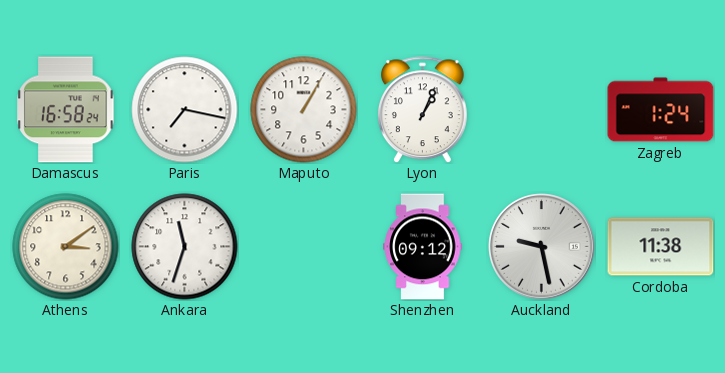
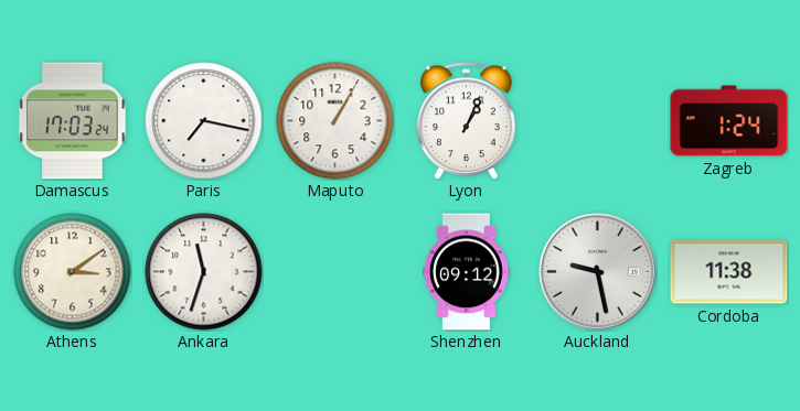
Damascus: 16:58 -> 17:03
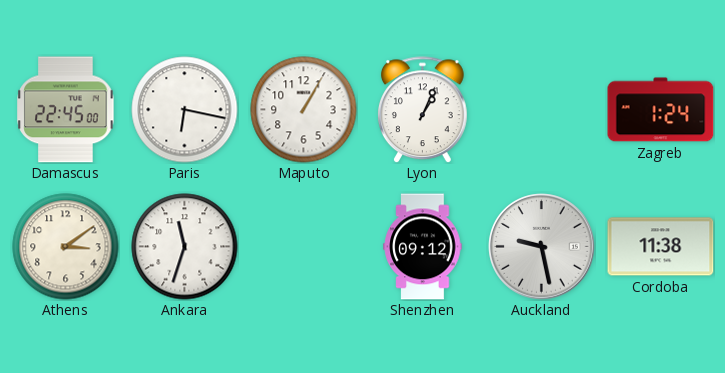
Damascus: 17:03 -> 22:45
Paris: 7:17 -> 6:17
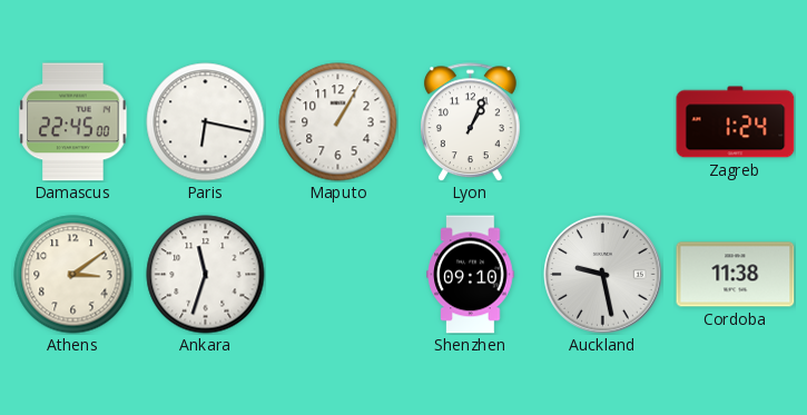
Shenzhen: 09:12 -> 09:10
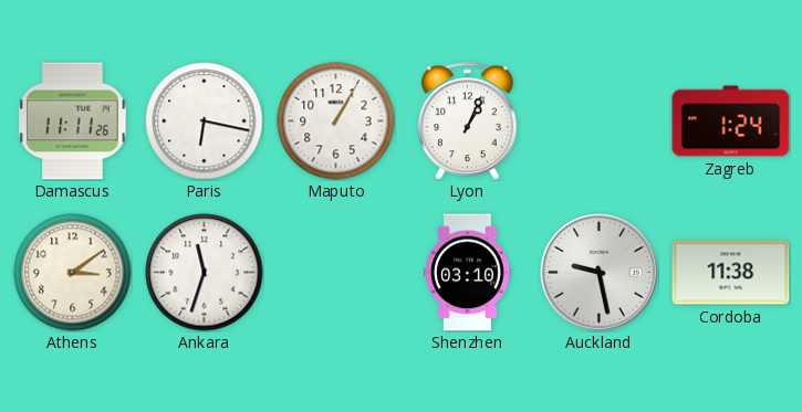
Damascus: 22:45 -> 11:11
Shenzhen: 09:10 -> 03:10
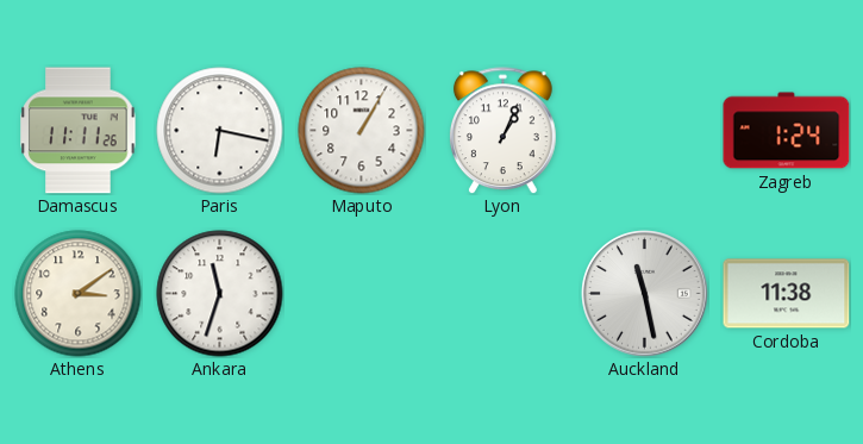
Shenzhen: 03:10 -> none
Auckland: 9:28 -> 11:28
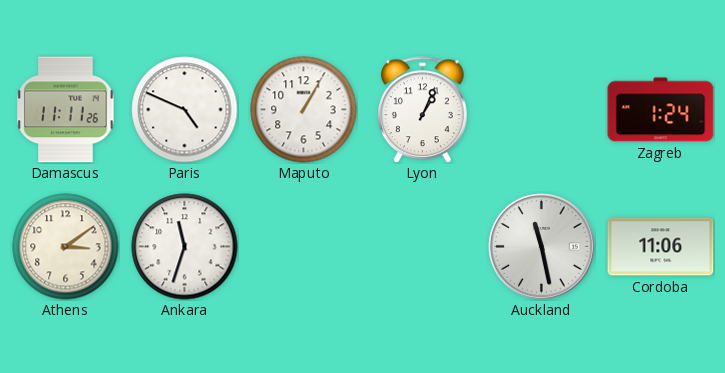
Paris: 6:17 -> 4:49
Cordoba: 11:38 -> 11:06
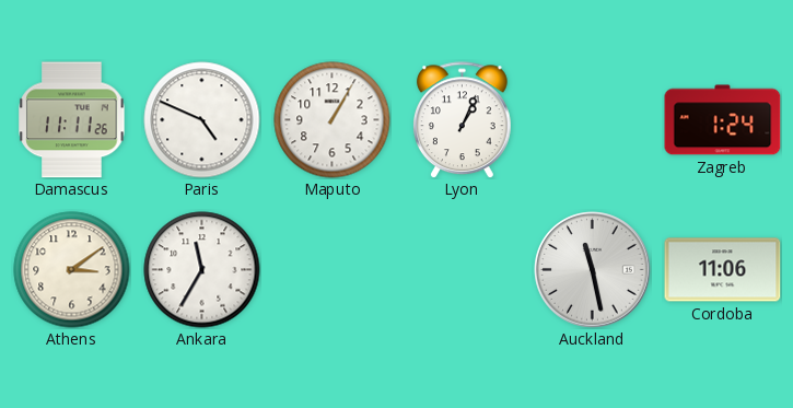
Ankara: 11:33 -> 11:35
